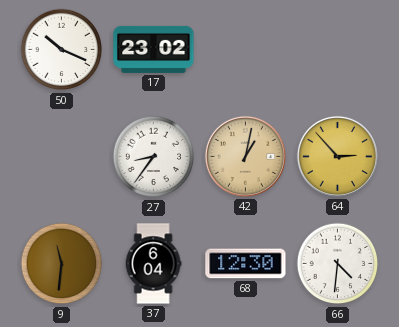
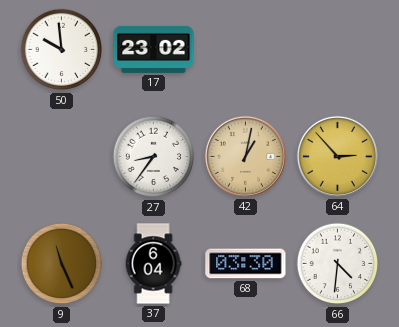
50: 10:19 -> 9:59
9: 11:31 -> 11:26
68: 12:30 -> 03:30
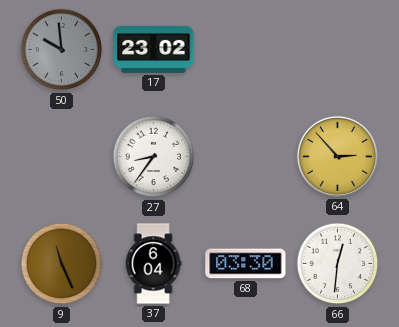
50 dial: white -> grey
42: 1:02 -> none
66: 4:31 -> 12:31
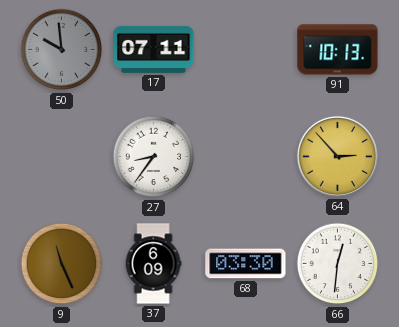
17: 23:02 -> 07:11
91: none -> 10:13
37: 6:04 -> 6:09
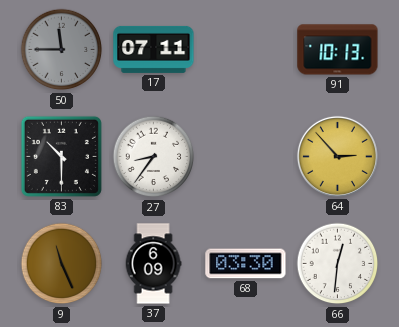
50: 9:59 -> 11:45
83: none -> 10:30
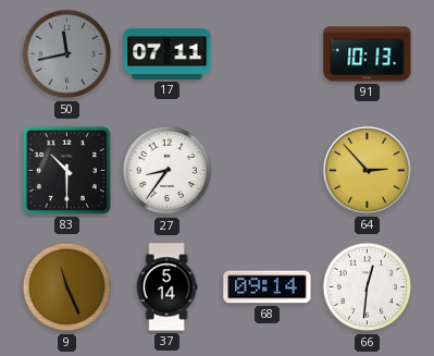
50: 11:45 -> 11:43
37: 6:09 -> 5:14
68: 03:30 -> 09:14
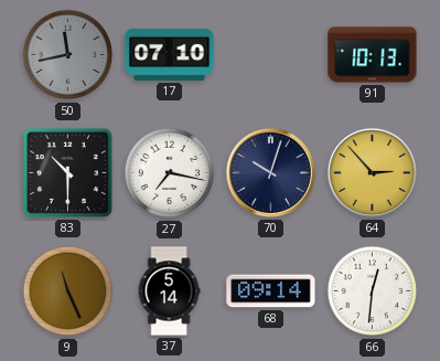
17: 07:11 -> 07:10
27: 8:36 -> 7:17
70: none -> 10:03
